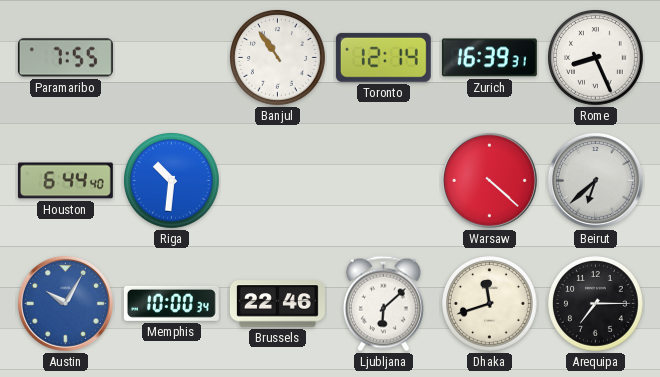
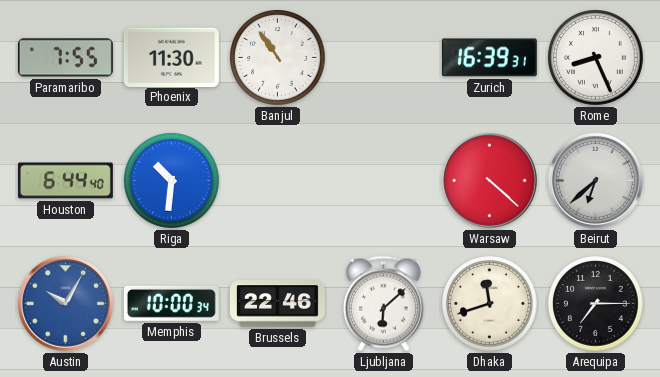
Phoenix: none -> 11:30
Toronto: 12:14 -> none
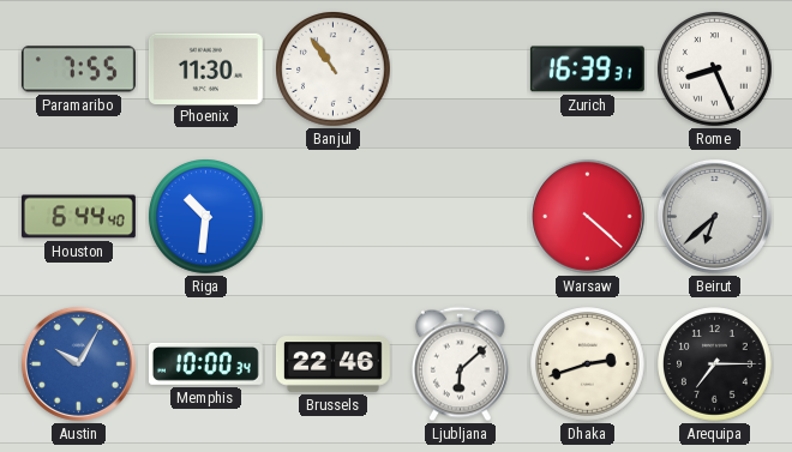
Dhaka: 11:42 -> 2:42
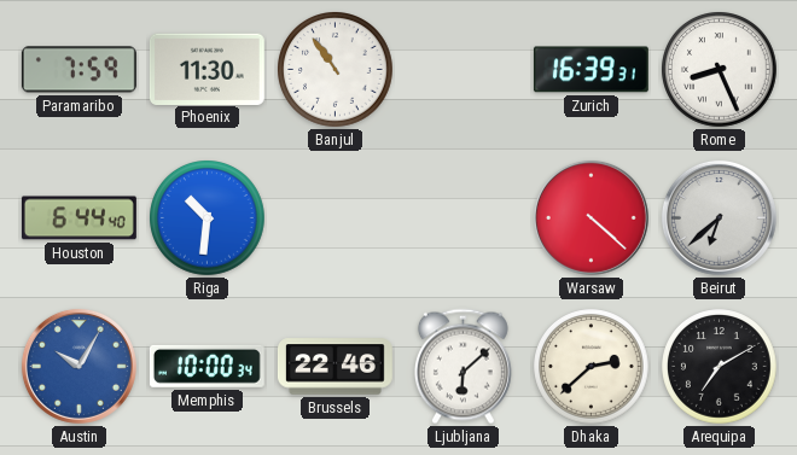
Paramaribo: 7:55 -> 7:59
Dhaka: 2:42 -> 2:38
Arequipa: 7:15 -> 7:10
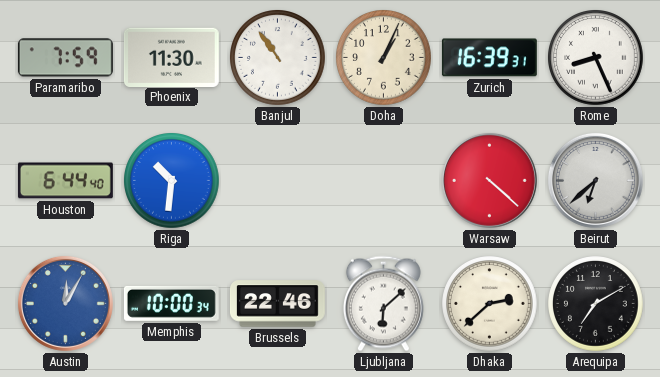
Doha: none -> 1:04
Austin: 10:05 -> 12:05
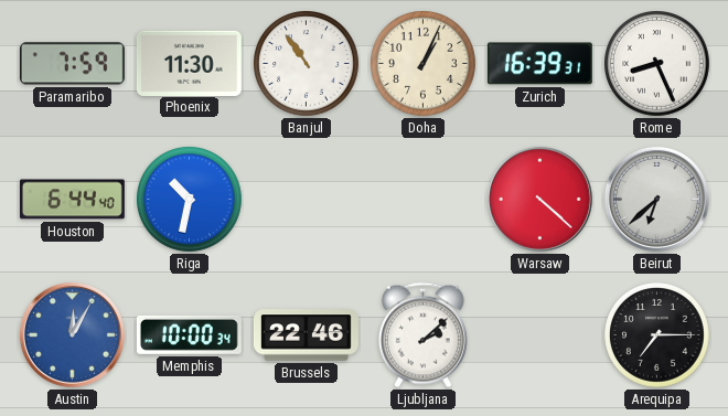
Riga: 10:31 -> 10:32
Ljubljana: 6:08 -> 2:08
Dhaka: 2:38 -> none
Arequipa: 7:10 -> 7:15
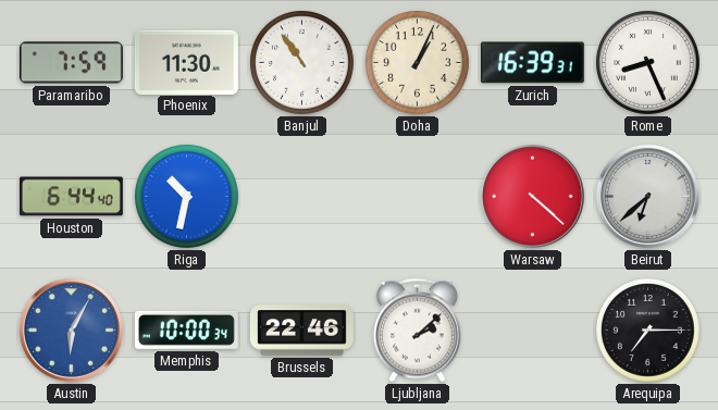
Austin: 12:05 -> 6:05
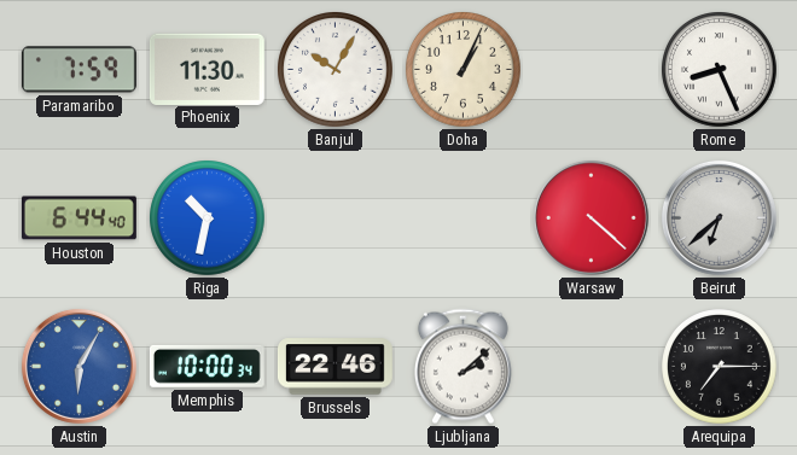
Banjul: 10:54 -> 10:05
Zurich: 16:39 -> none
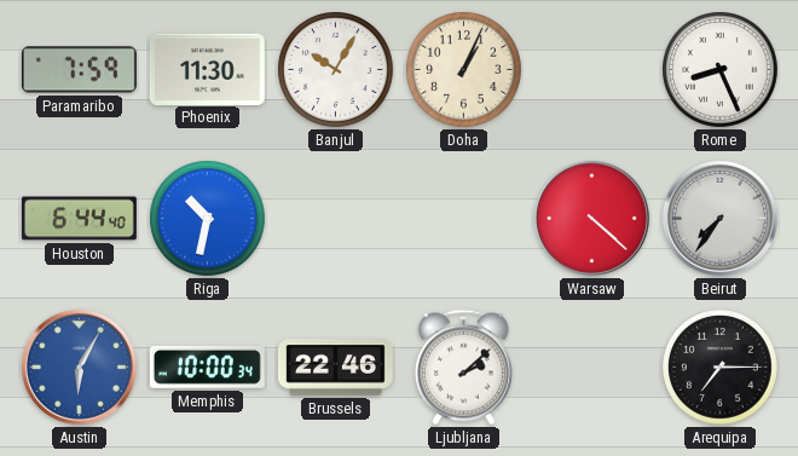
Beirut: 6:38 -> 7:36
